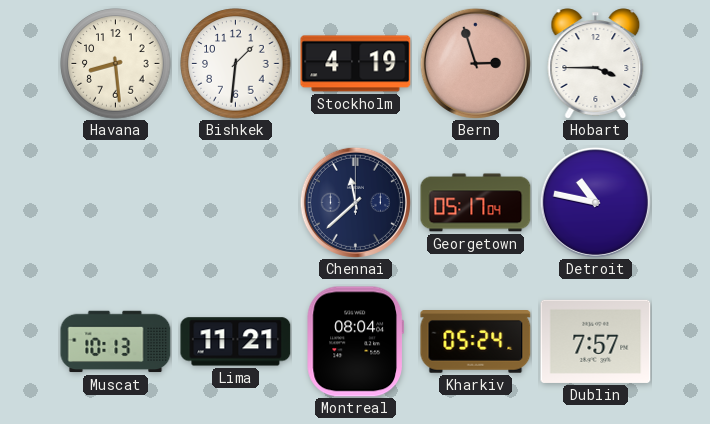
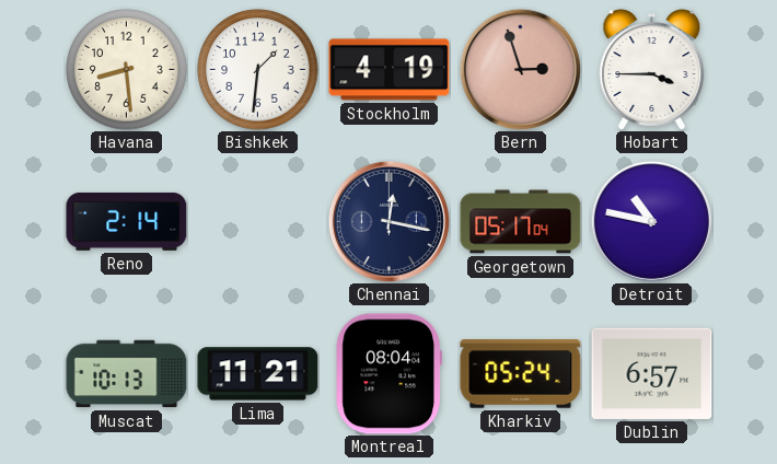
Reno: none -> 2:14
Chennai: 11:38 -> 12:17
Dublin: 7:57 -> 6:57
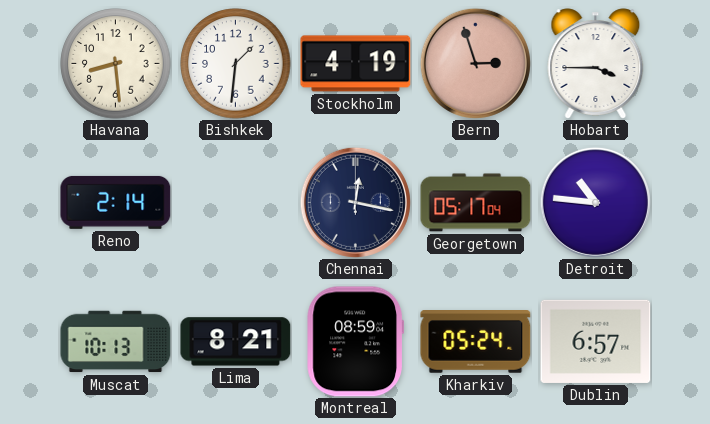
Detroit: 10:47 -> 10:46
Lima: 11:21 -> 8:21
Montreal: 08:04 -> 08:59
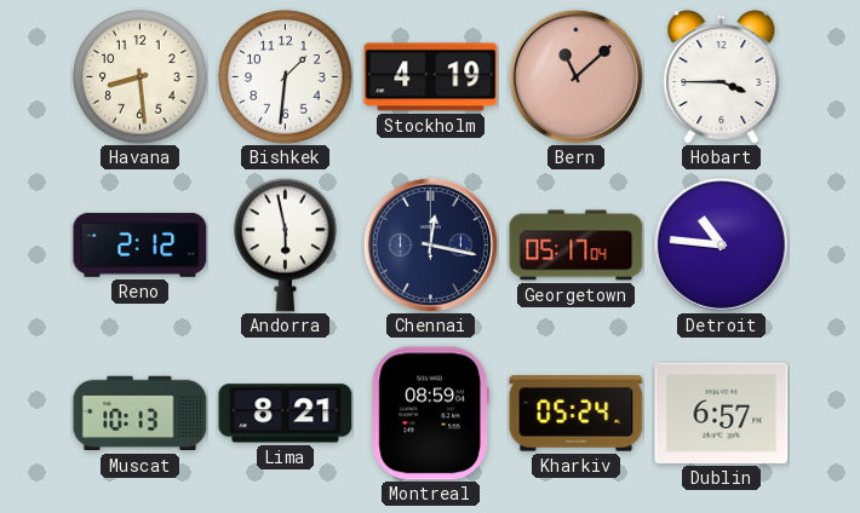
Bern: 2:57 -> 11:08
Reno: 2:14 -> 2:12
Andorra: none -> 5:58
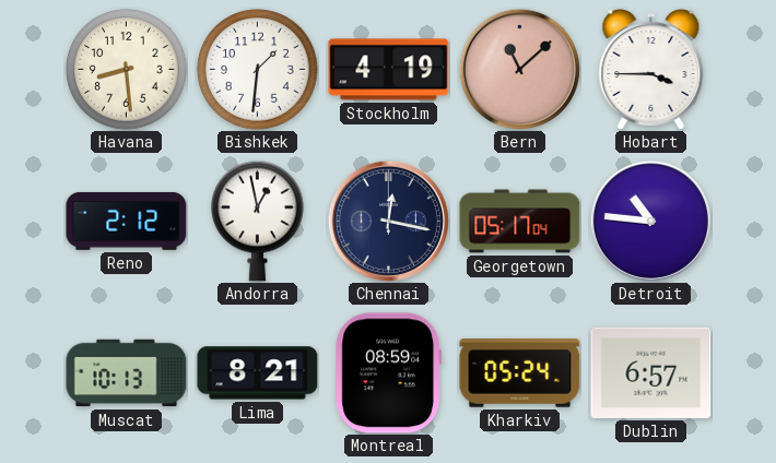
Andorra: 5:58 -> 12:58
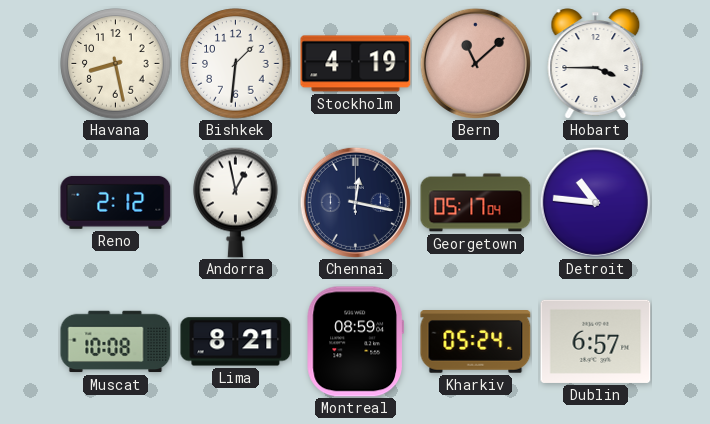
Havana: 8:29 -> 8:28
Muscat: 10:13 -> 10:08
